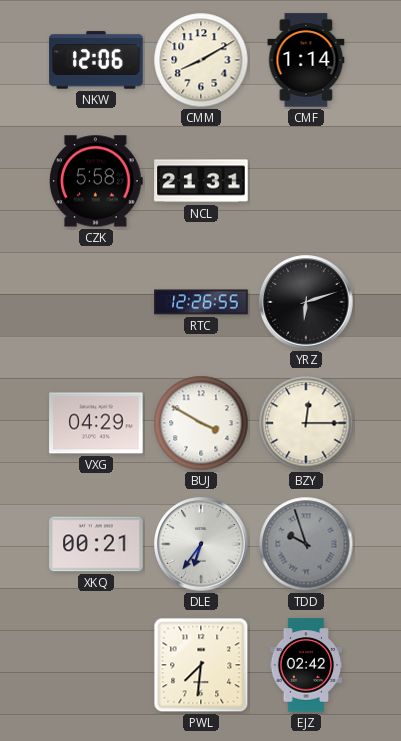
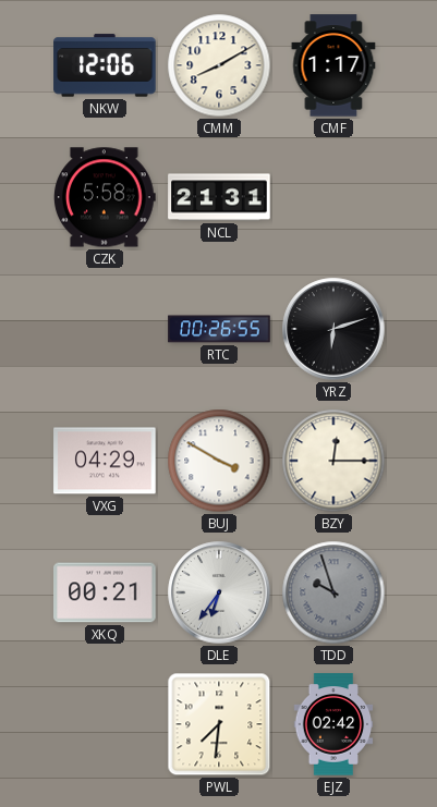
CMF: 1:14 -> 1:17
RTC: 12:26 -> 00:26
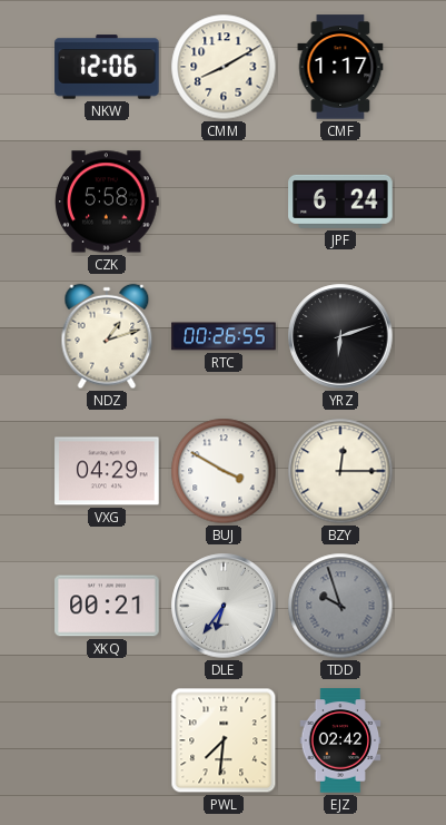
NCL: 21:31 -> none
JPF: none -> 6:24
NDZ: none -> 1:12
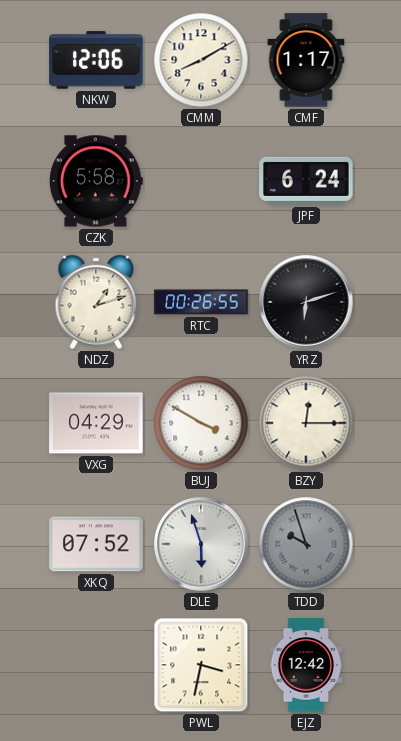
XKQ: 00:21 -> 07:52
DLE: 6:36 -> 5:57
PWL: 7:31 -> 3:32
EJZ: 02:42 -> 12:42
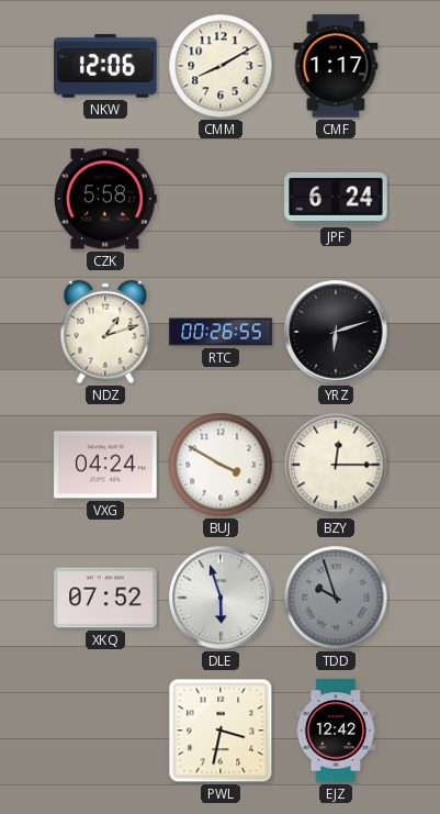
VXG: 04:29 -> 04:24
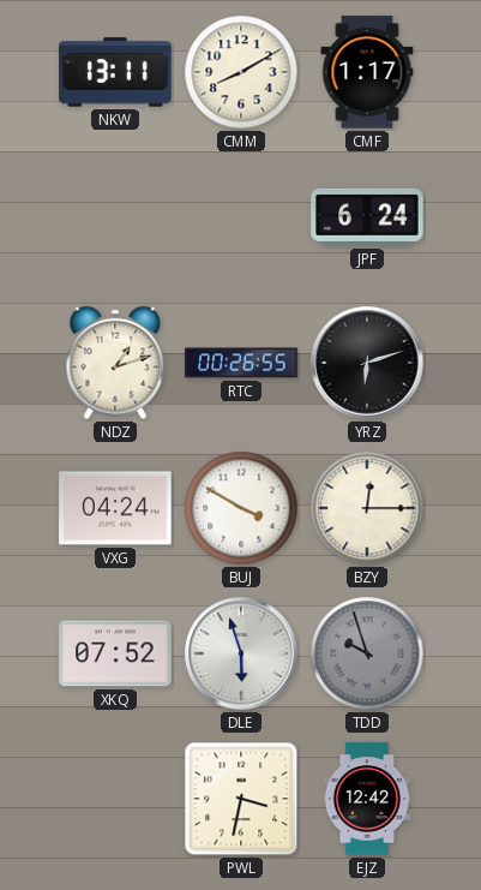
NKW: 12:06 -> 13:11
CZK: 5:58 -> none
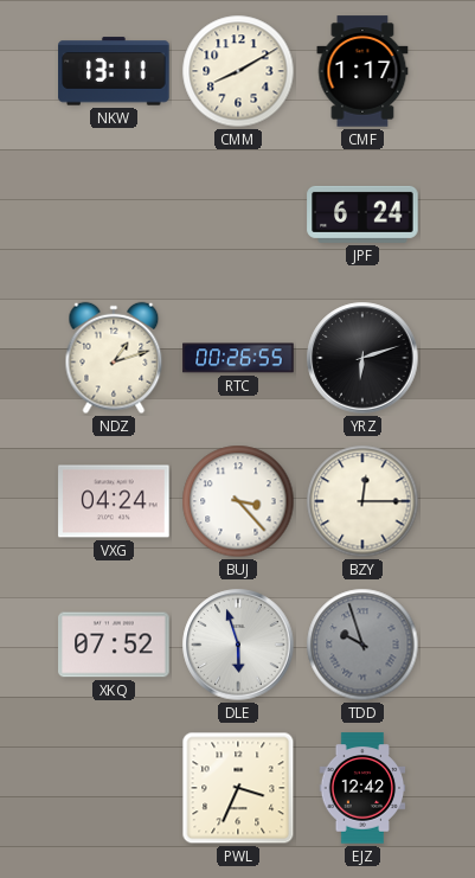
BUJ: 3:50 -> 3:23
PWL: 3:32 -> 3:34
